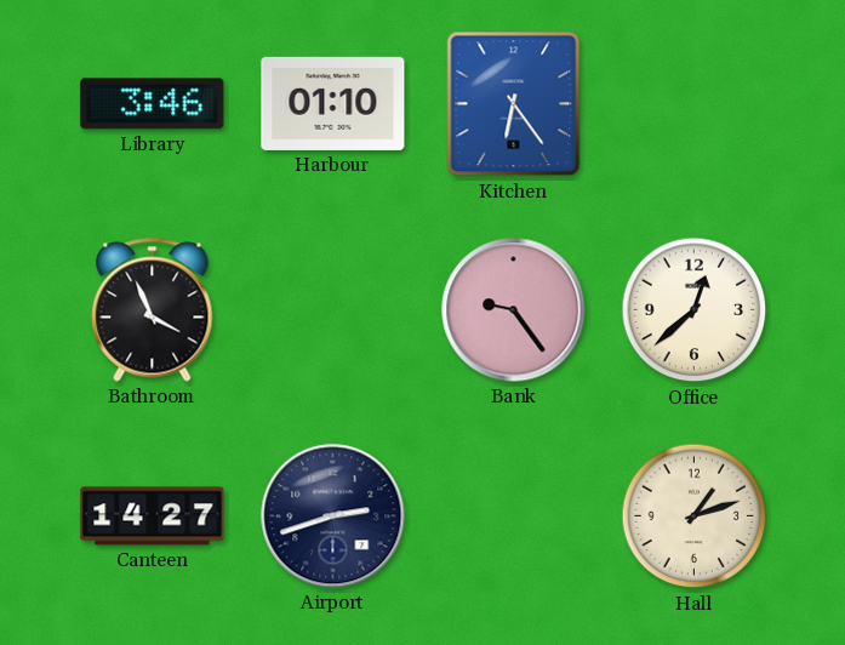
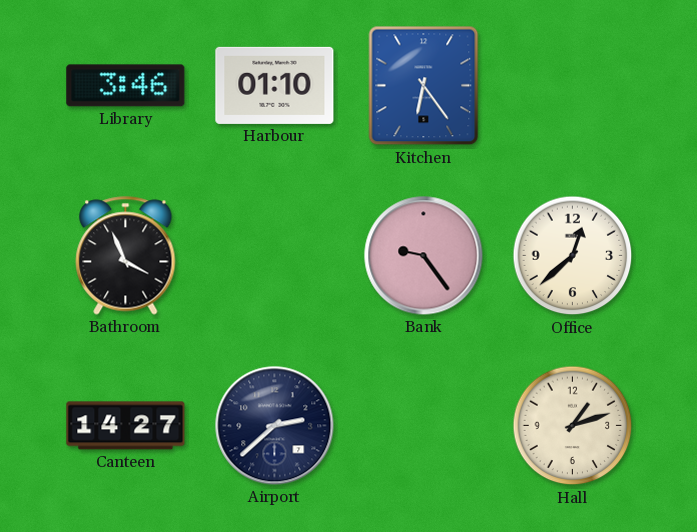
Airport: 2:42 -> 2:38
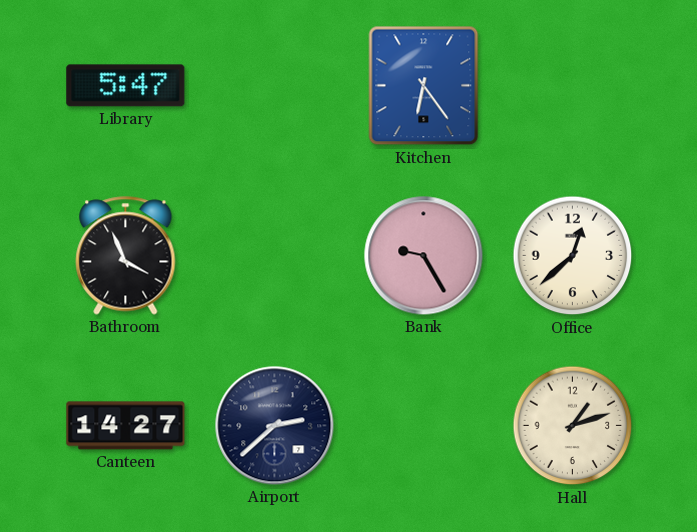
Library: 3:46 -> 5:47
Harbour: 01:10 -> none
Bank: 9:24 -> 9:25
